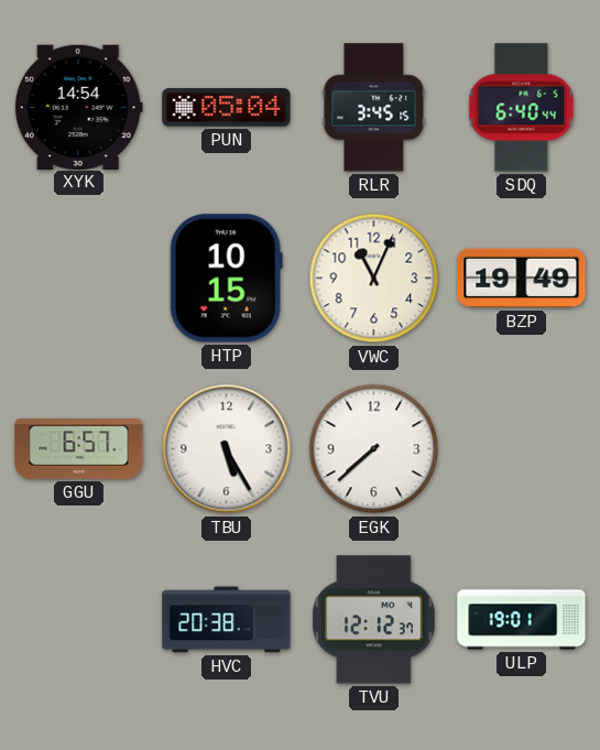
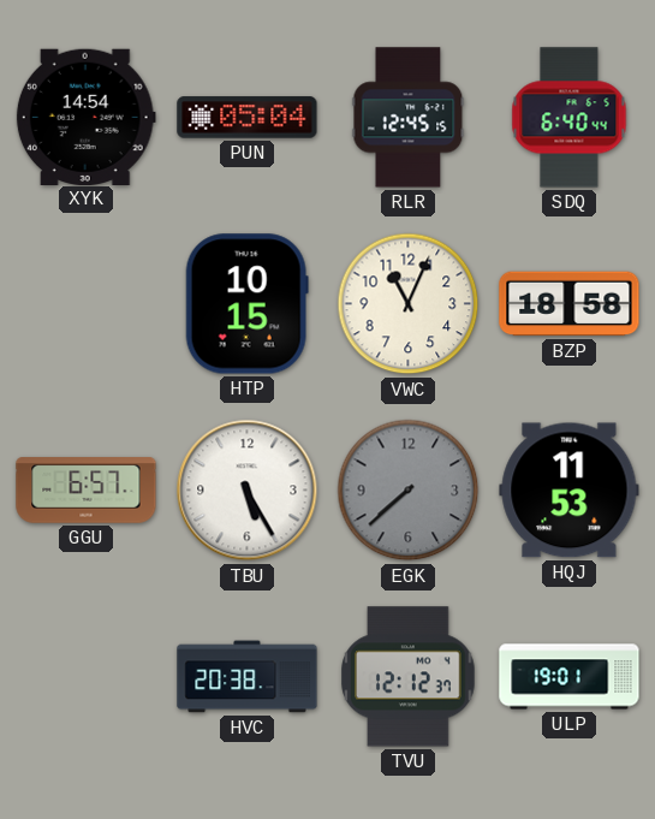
RLR: 3:45 -> 12:45
BZP: 19:49 -> 18:58
EGK dial: white -> grey
HQJ: none -> 11:53
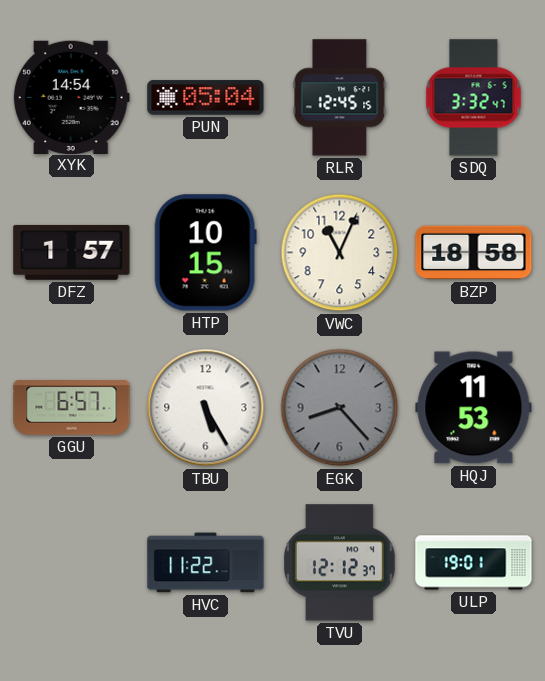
SDQ: 6:40 -> 3:32
DFZ: none -> 1:57
EGK: 7:38 -> 8:23
HVC: 20:38 -> 11:22
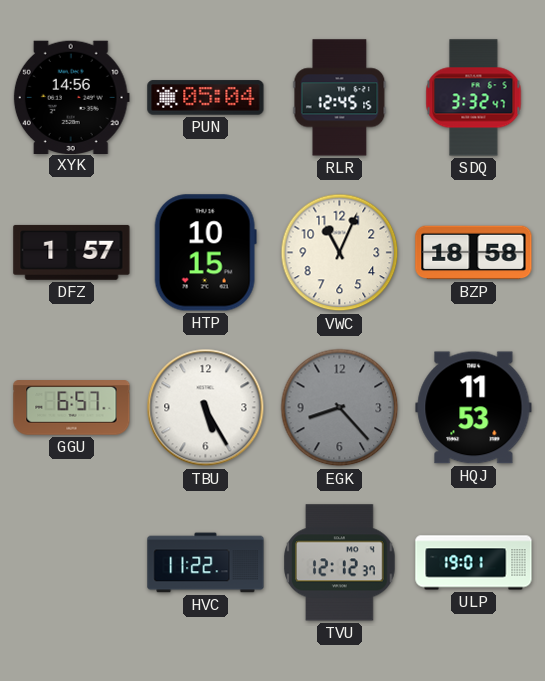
XYK: 14:54 -> 14:56
